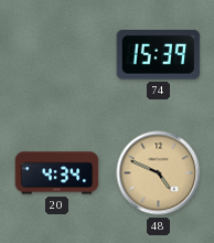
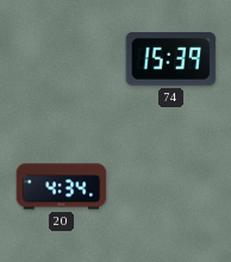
48: 4:49 -> none
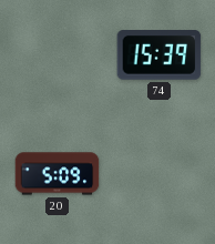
20: 4:34 -> 5:09
